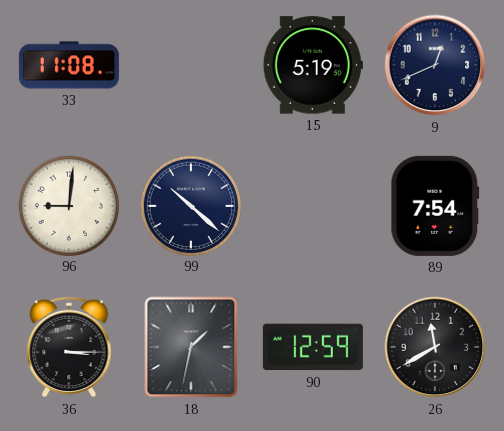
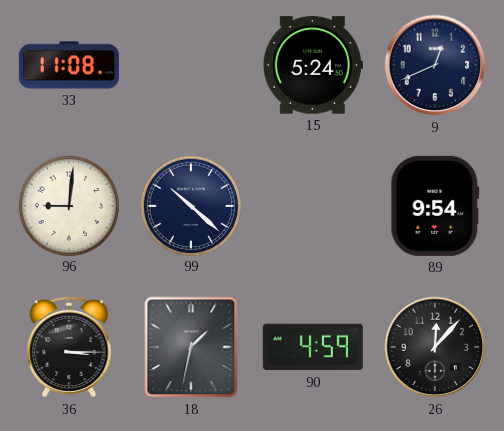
15: 5:19 -> 5:24
89: 7:54 -> 9:54
90: 12:59 -> 4:59
26: 11:40 -> 12:07
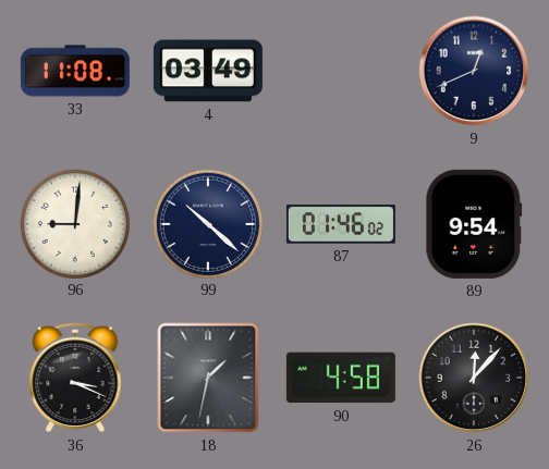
4: none -> 03:49
15: 5:24 -> none
87: none -> 01:46
36: 3:15 -> 3:19
90: 4:59 -> 4:58
